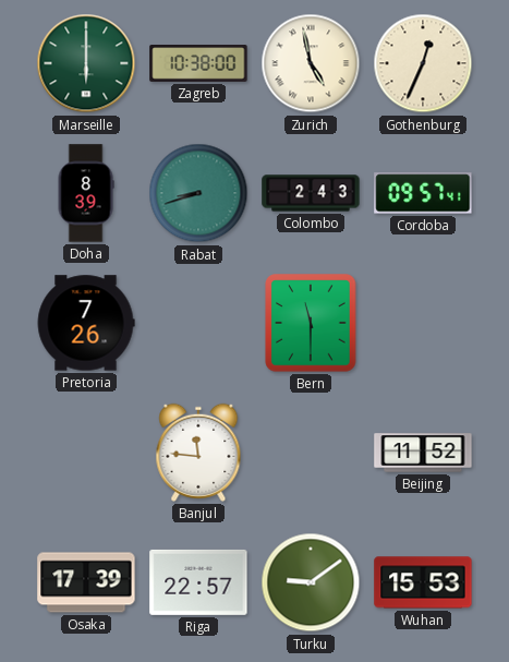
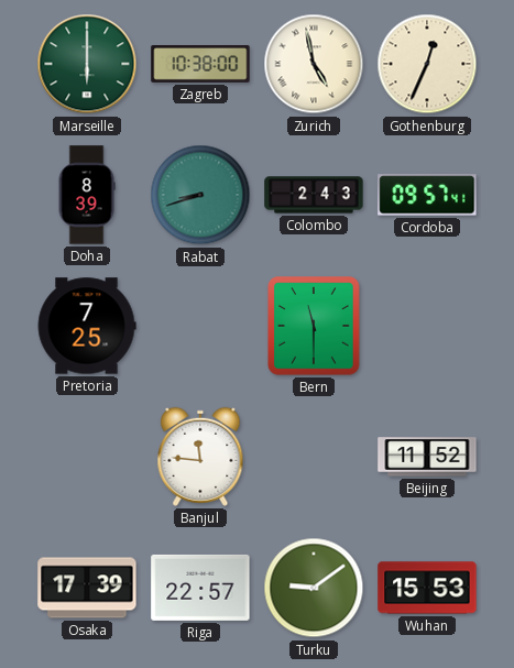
Pretoria: 7:26 -> 7:25
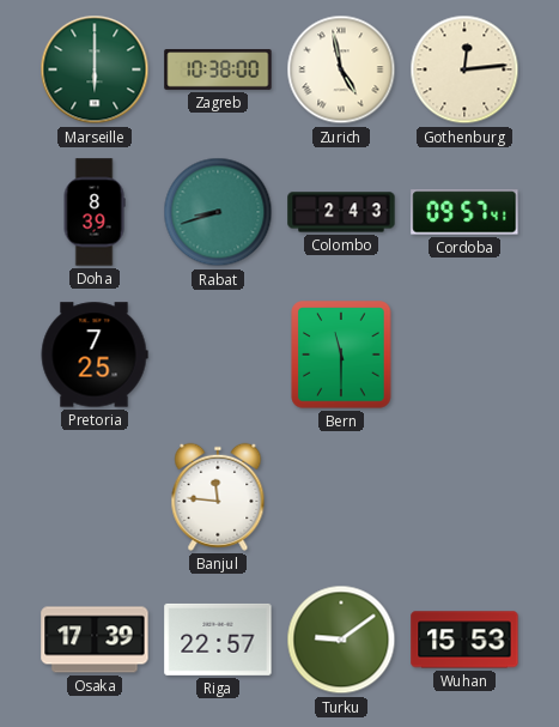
Gothenburg: 12:34 -> 12:14
Beijing: 11:52 -> none
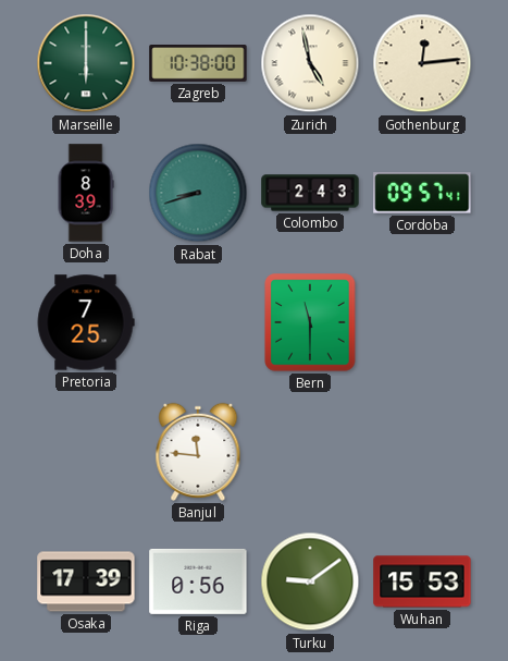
Riga: 22:57 -> 0:56
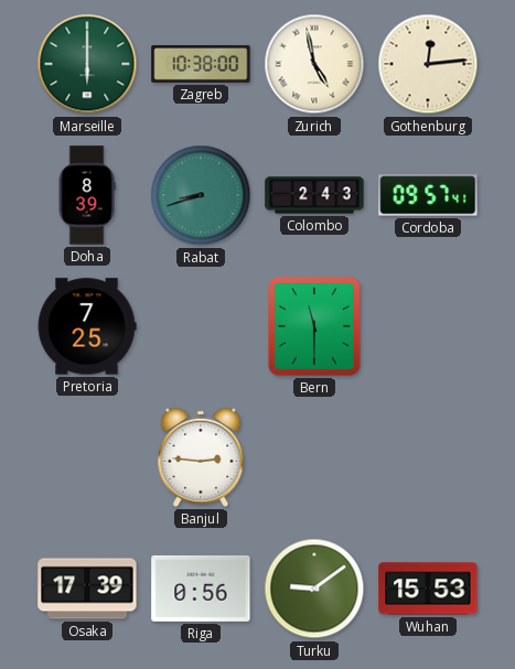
Banjul: 11:46 -> 2:46
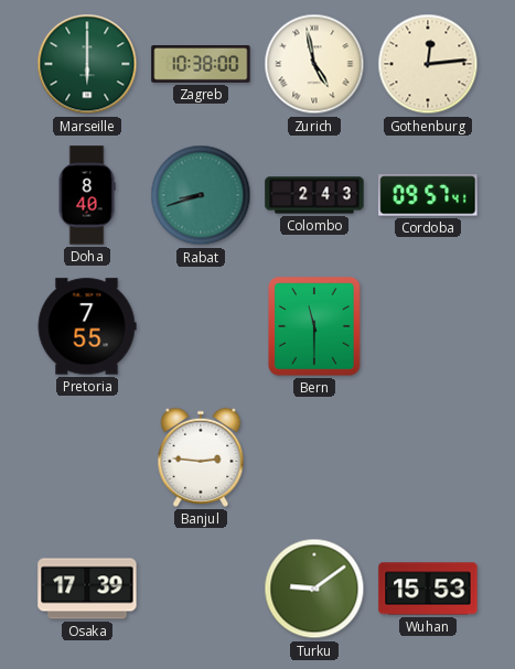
Doha: 8:39 -> 8:40
Pretoria: 7:25 -> 7:55
Riga: 0:56 -> none
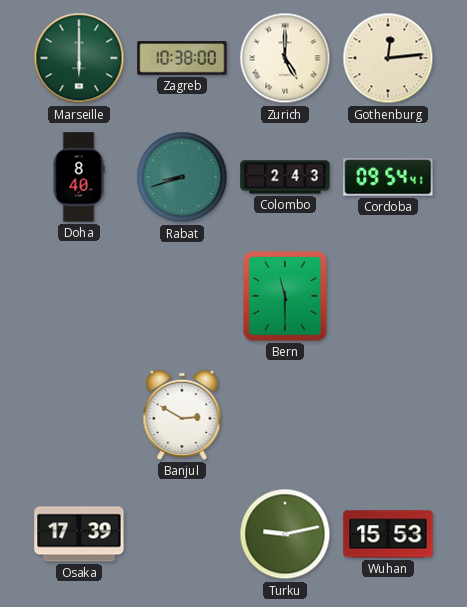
Zurich: 4:58 -> 5:00
Cordoba: 09:57 -> 09:54
Pretoria: 7:55 -> none
Banjul: 2:46 -> 2:50
Turku: 9:09 -> 9:13
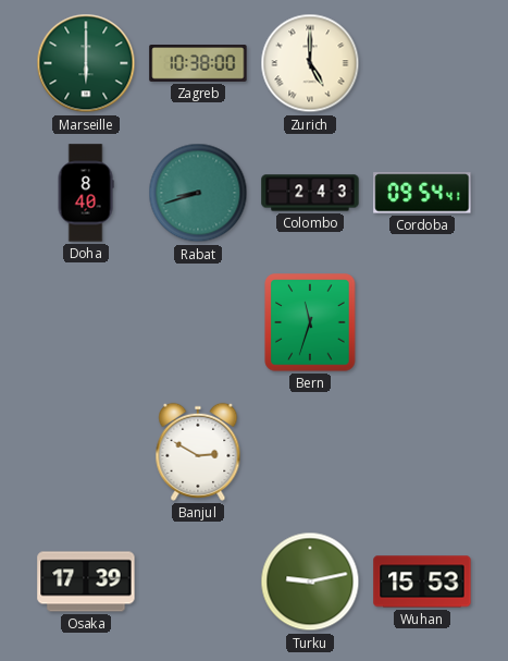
Gothenburg: 12:14 -> none
Bern: 11:30 -> 11:33
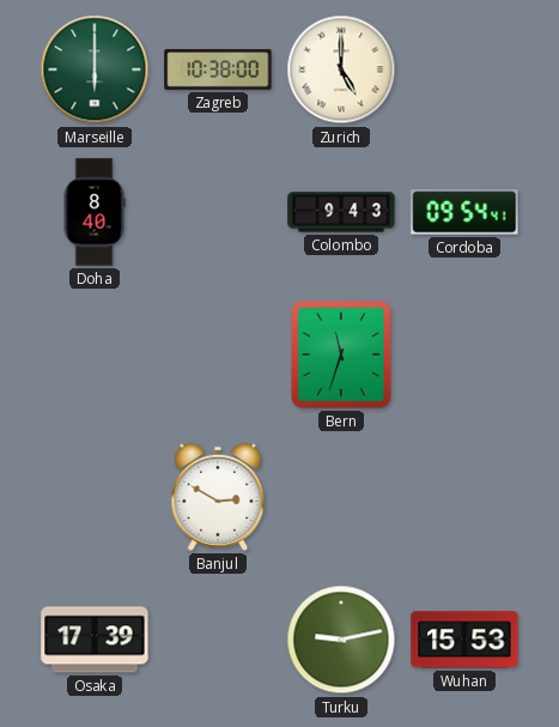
Rabat: 8:42 -> none
Colombo: 2:43 -> 9:43
